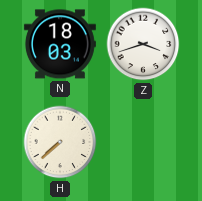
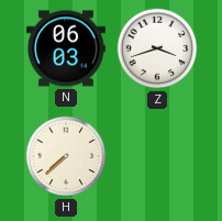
N: 18:03 -> 06:03
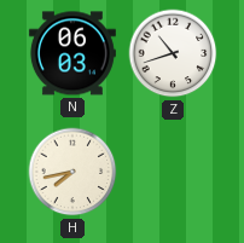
Z: 3:42 -> 10:42
H: 7:38 -> 7:43
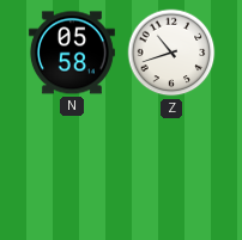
N: 06:03 -> 05:58
H: 7:43 -> none
